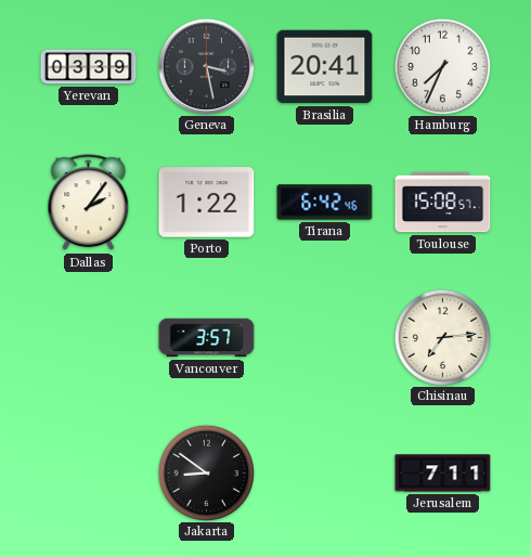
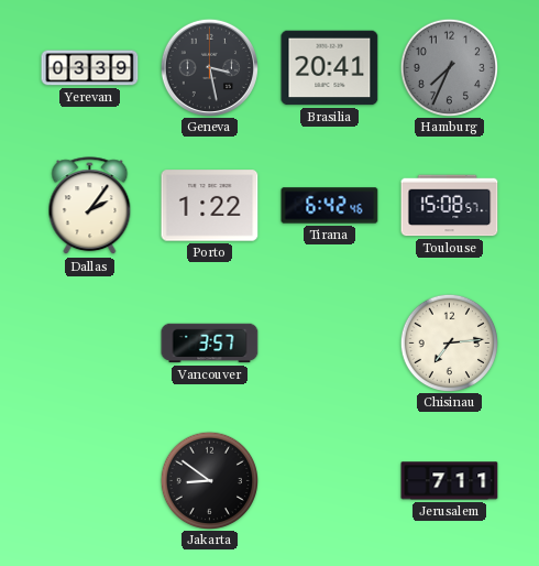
Hamburg dial: white -> grey
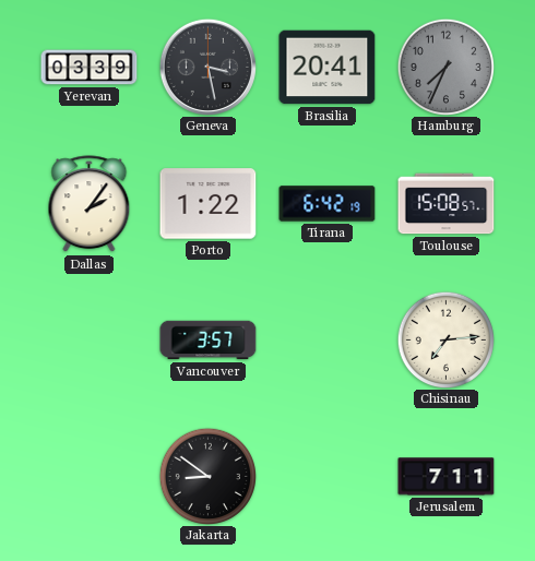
Tirana: 6:42:46 -> 6:42:19
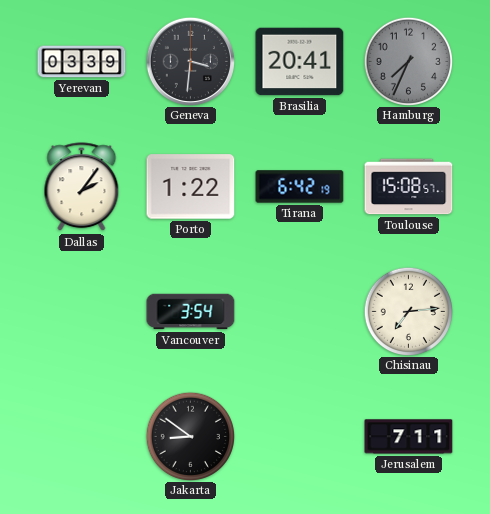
Geneva: 3:28 -> 3:31
Vancouver: 3:57 -> 3:54
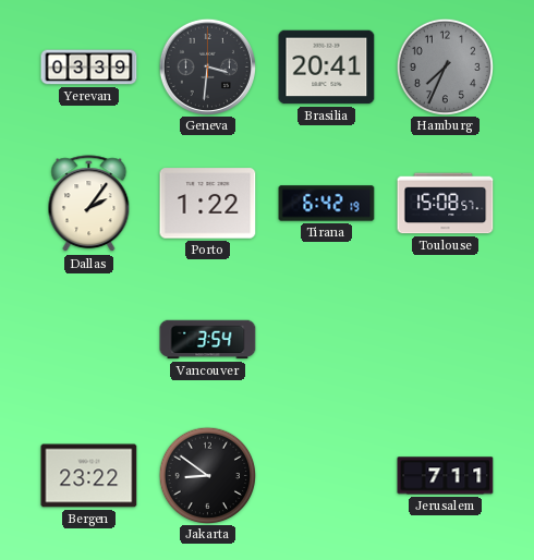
Chisinau: 7:14 -> none
Bergen: none -> 23:22
